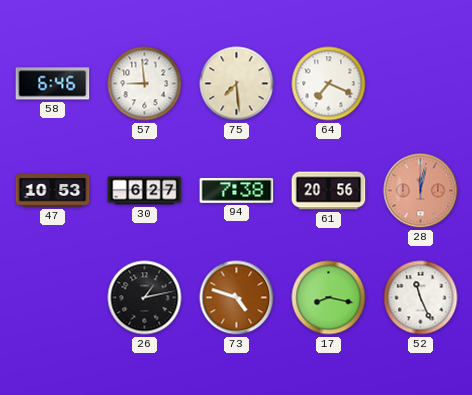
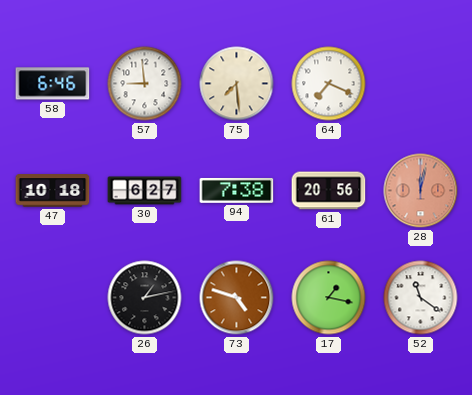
47: 10:53 -> 10:18
17: 8:17 -> 1:17
52: 11:26 -> 11:21
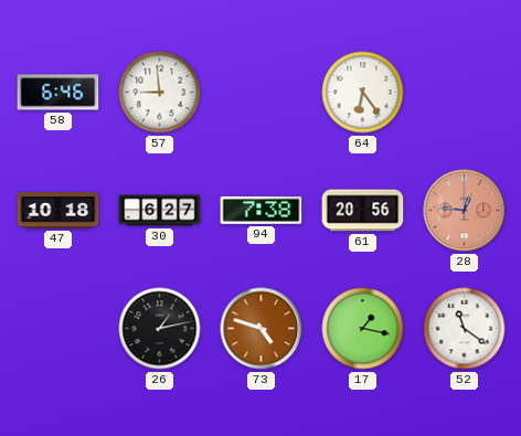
75: 7:29 -> none
64: 7:19 -> 6:24
28: 12:02 -> 12:46
